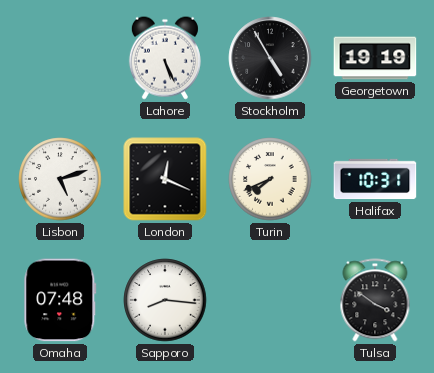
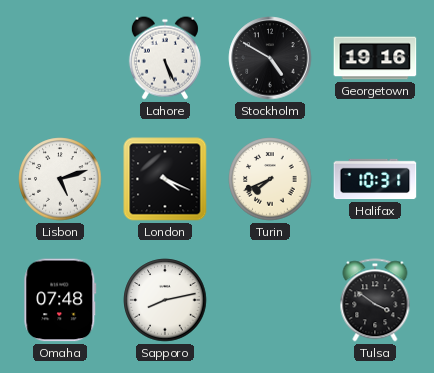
Stockholm: 4:55 -> 4:50
Georgetown: 19:19 -> 19:16
London: 12:19 -> 4:19
Sapporo: 8:16 -> 8:13
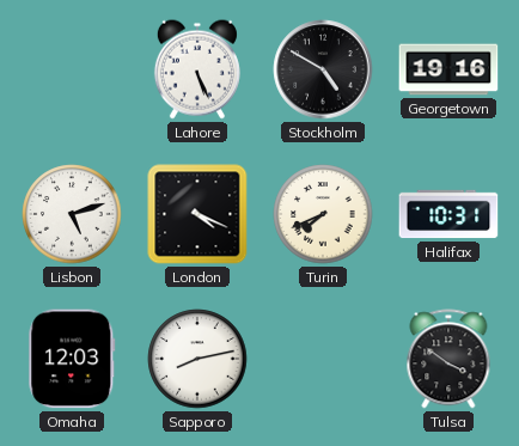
Omaha: 07:48 -> 12:03
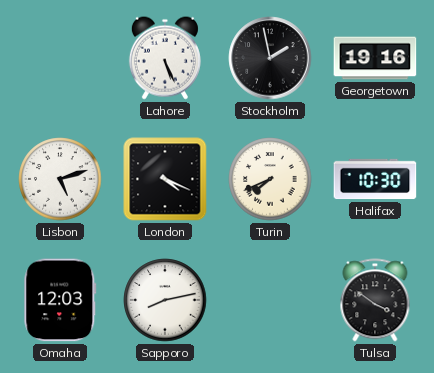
Stockholm: 4:50 -> 1:58
Halifax: 10:31 -> 10:30
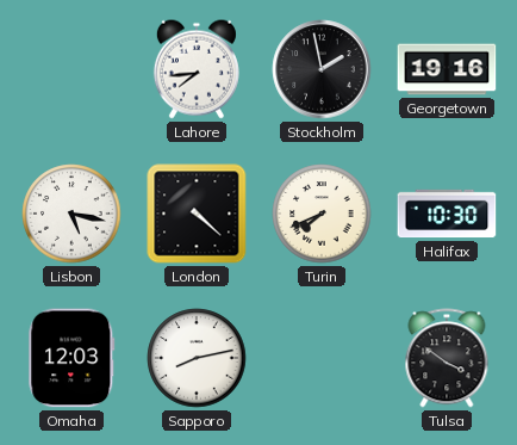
Lahore: 5:26 -> 7:44
Lisbon: 5:12 -> 5:17
London: 4:19 -> 4:22
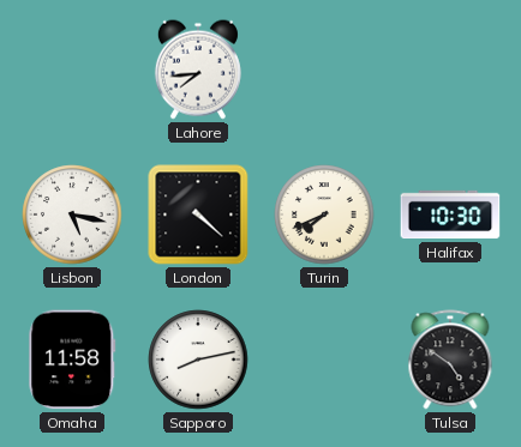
Stockholm: 1:58 -> none
Georgetown: 19:16 -> none
Omaha: 12:03 -> 11:58
Tulsa: 3:51 -> 4:51
